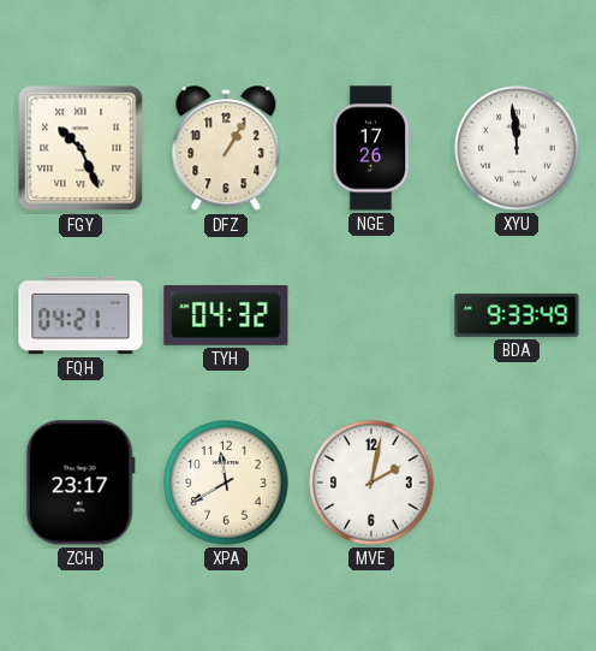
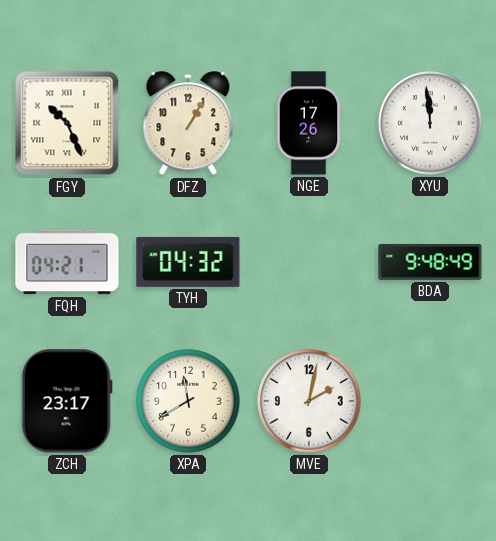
BDA: 9:33 -> 9:48
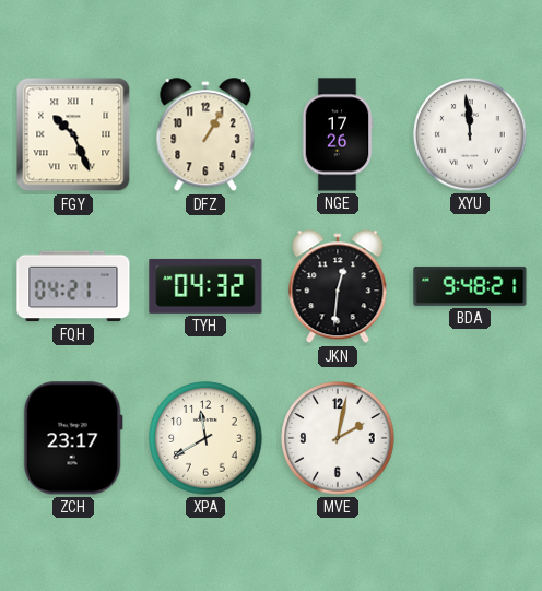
JKN: none -> 12:31
BDA: 9:48:49 -> 9:48:21
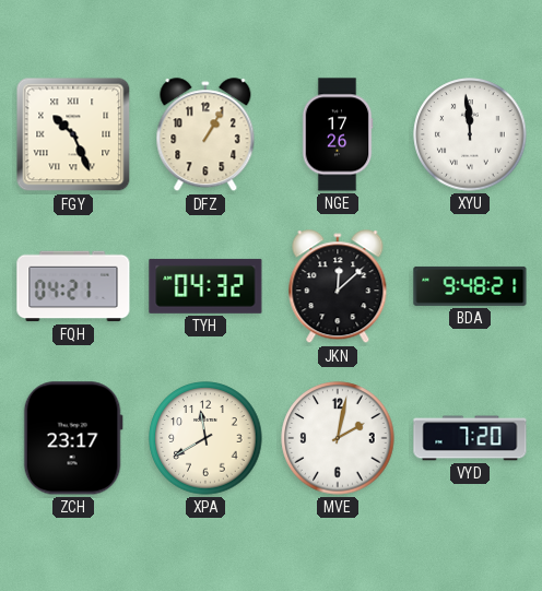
JKN: 12:31 -> 12:08
VYD: none -> 7:20
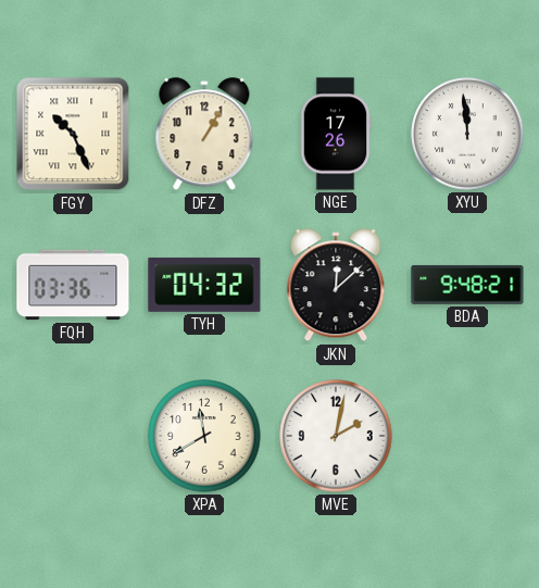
FQH: 04:21 -> 03:36
ZCH: 23:17 -> none
VYD: 7:20 -> none
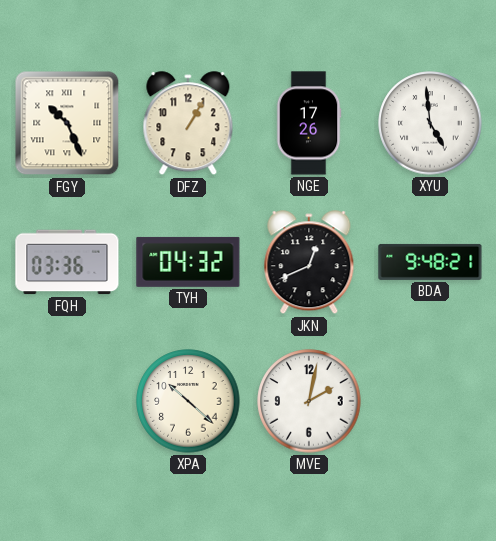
XYU: 11:59 -> 4:59
JKN: 12:08 -> 12:41
XPA: 11:40 -> 10:22
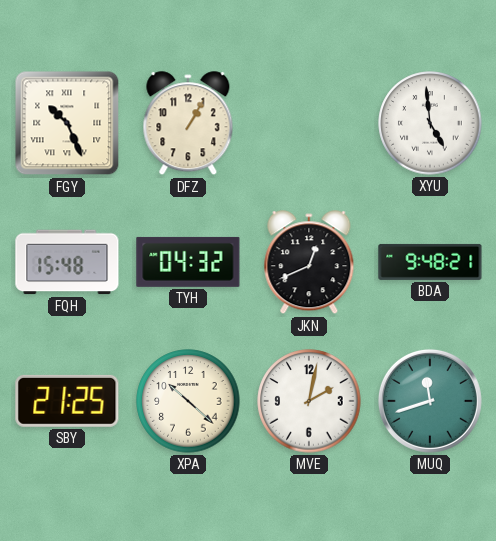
NGE: 17:26 -> none
FQH: 03:36 -> 15:48
SBY: none -> 21:25
MUQ: none -> 11:42
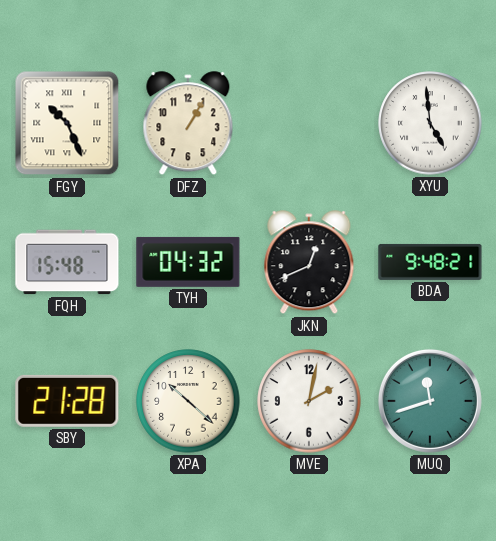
SBY: 21:25 -> 21:28
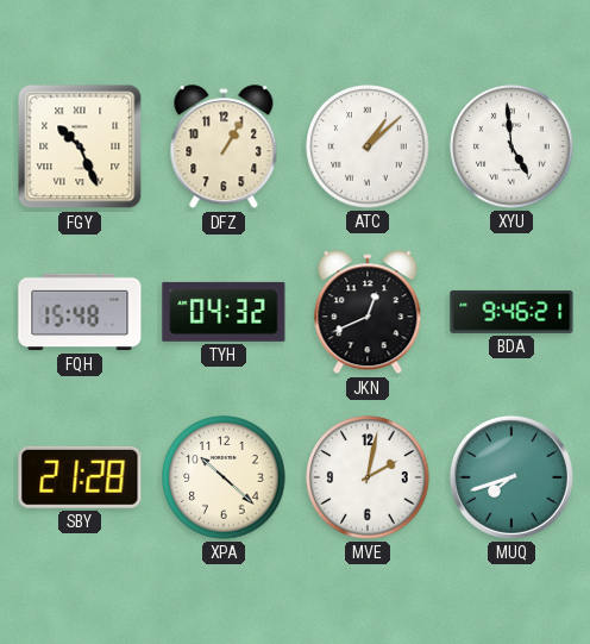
ATC: none -> 1:08
BDA: 9:48 -> 9:46
MUQ: 11:42 -> 7:42
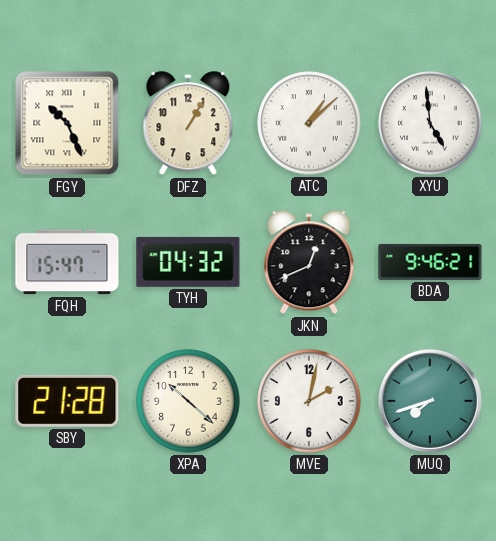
FQH: 15:48 -> 15:47
